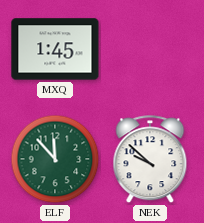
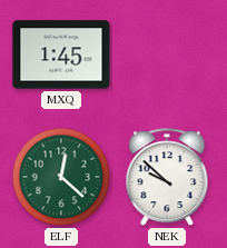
ELF: 11:53 -> 12:22
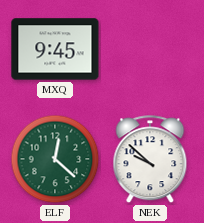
MXQ: 1:45 -> 9:45
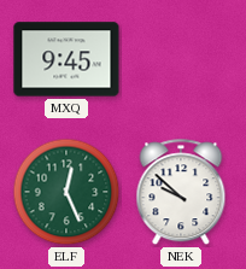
ELF: 12:22 -> 12:26
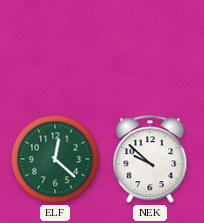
MXQ: 9:45 -> none
ELF: 12:26 -> 12:22
